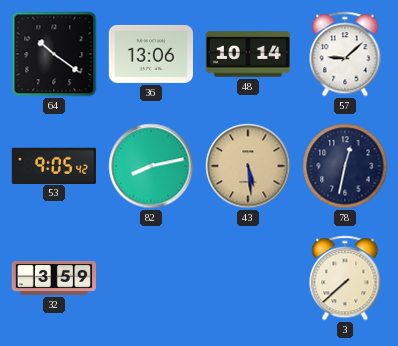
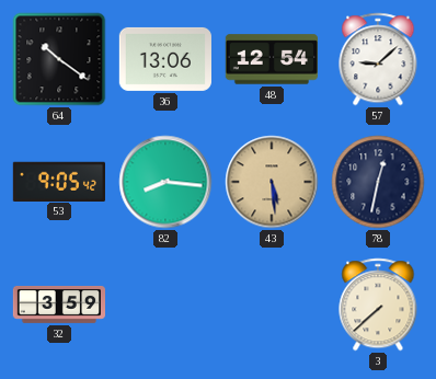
48: 10:14 -> 12:54
82: 8:13 -> 8:16
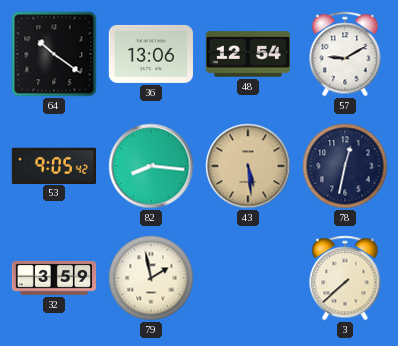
57: 9:08 -> 9:10
79: none -> 1:58
